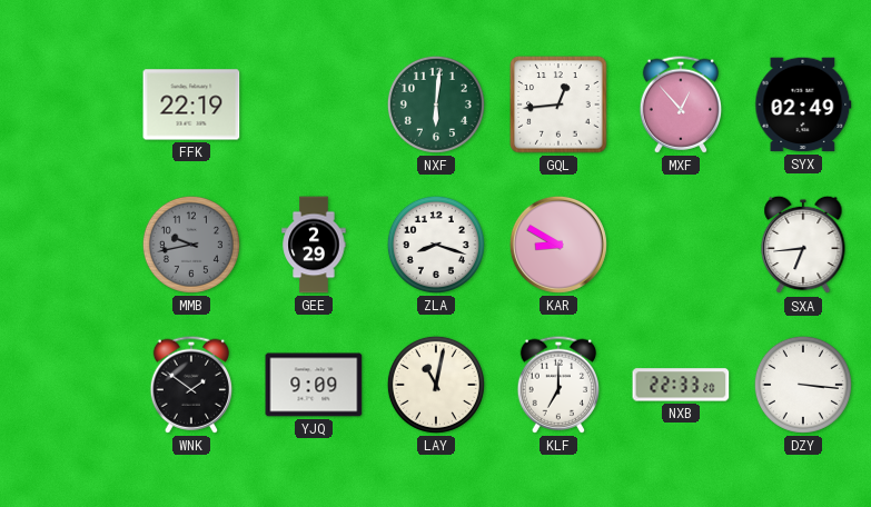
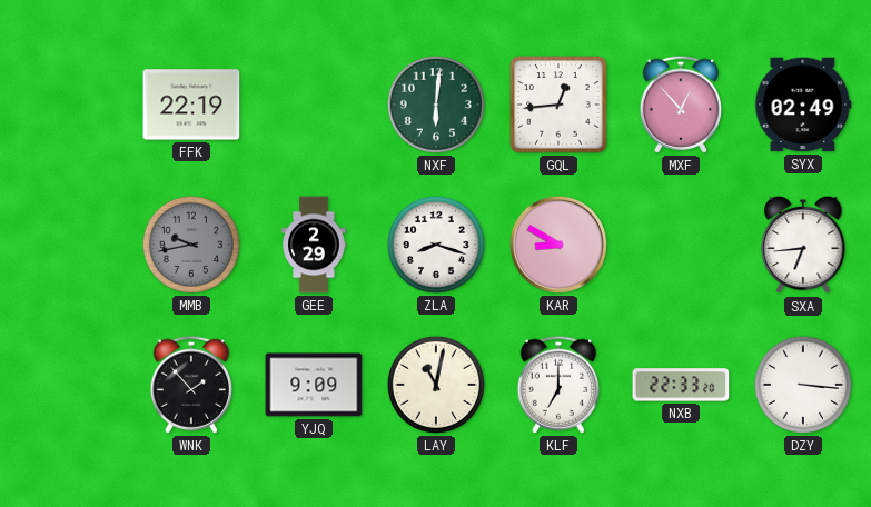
WNK: 1:51 -> 1:53
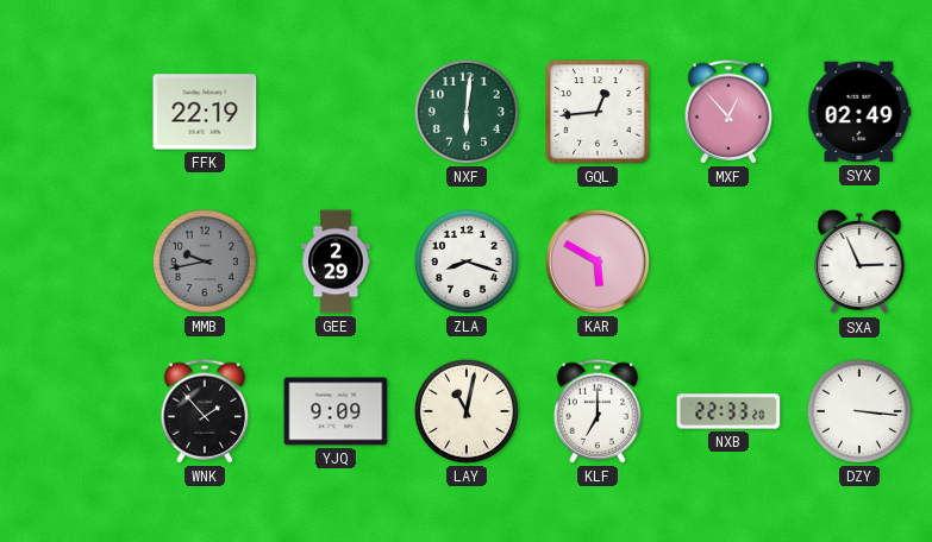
KAR: 8:50 -> 5:50
SXA: 6:44 -> 2:56
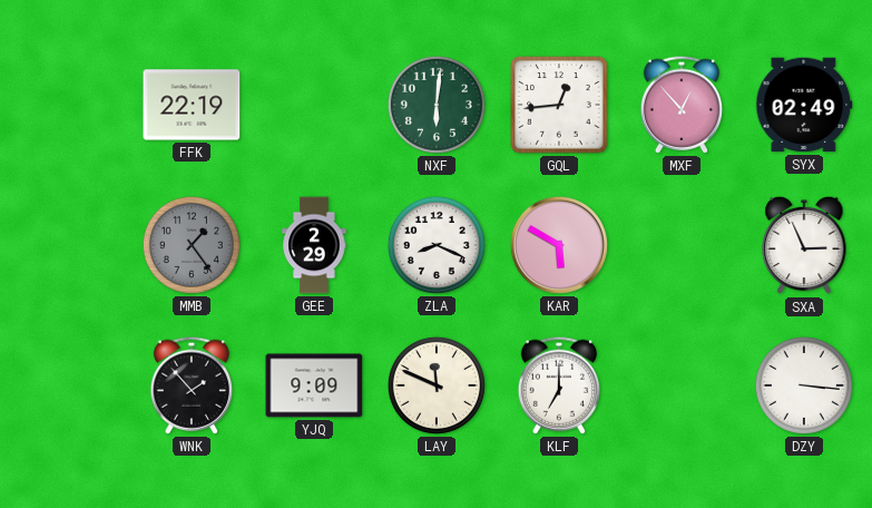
MMB: 9:43 -> 1:24
ZLA: 8:18 -> 8:19
LAY: 11:02 -> 11:49
NXB: 22:33 -> none
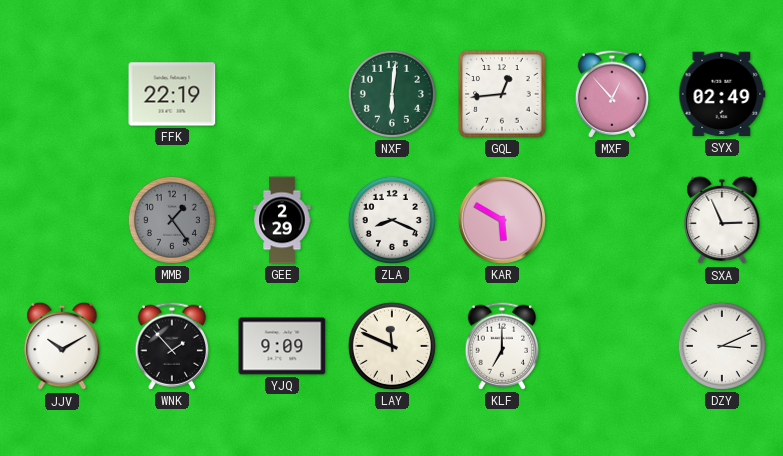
JJV: none -> 10:10
DZY: 3:16 -> 3:11
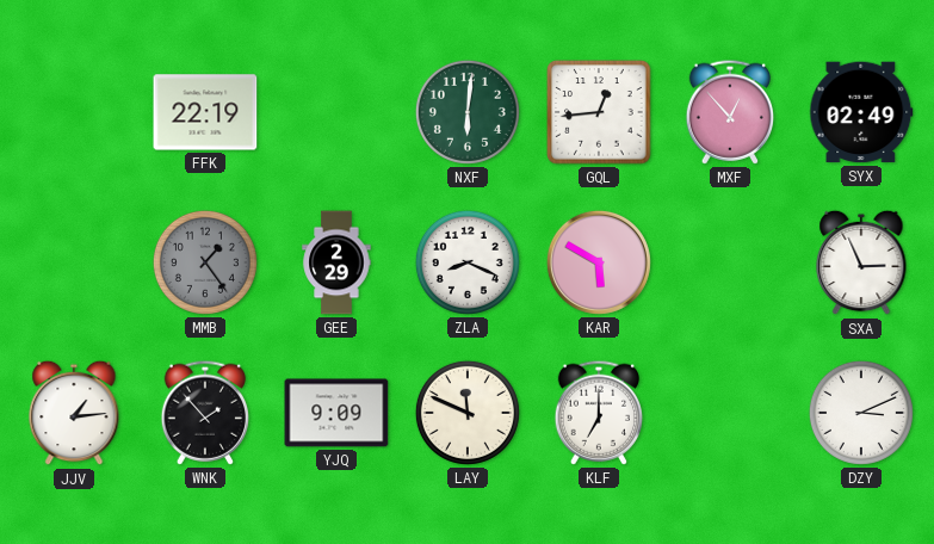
JJV: 10:10 -> 1:14
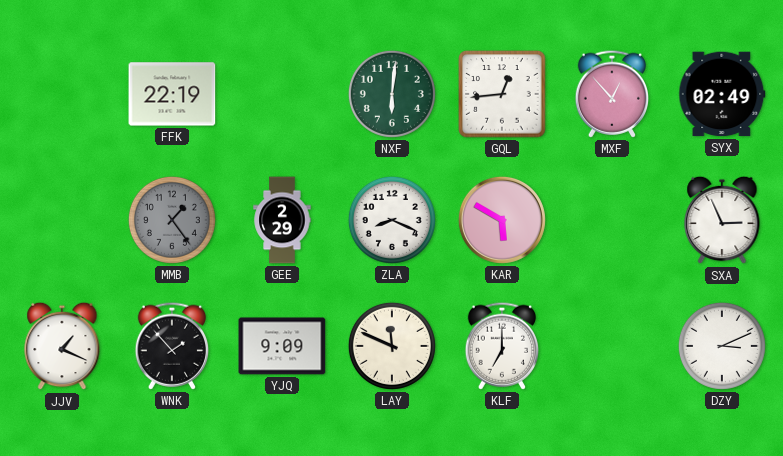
JJV: 1:14 -> 1:19
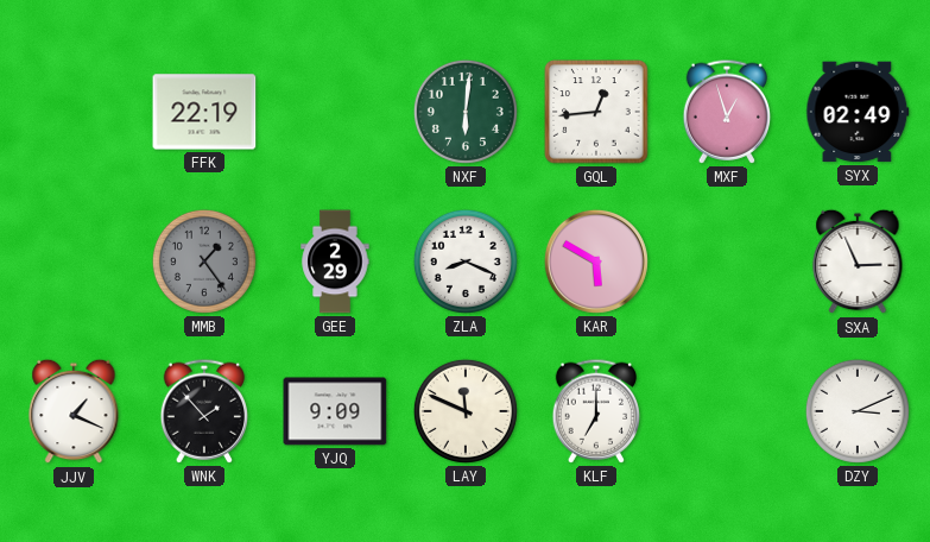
MXF: 12:53 -> 12:57
